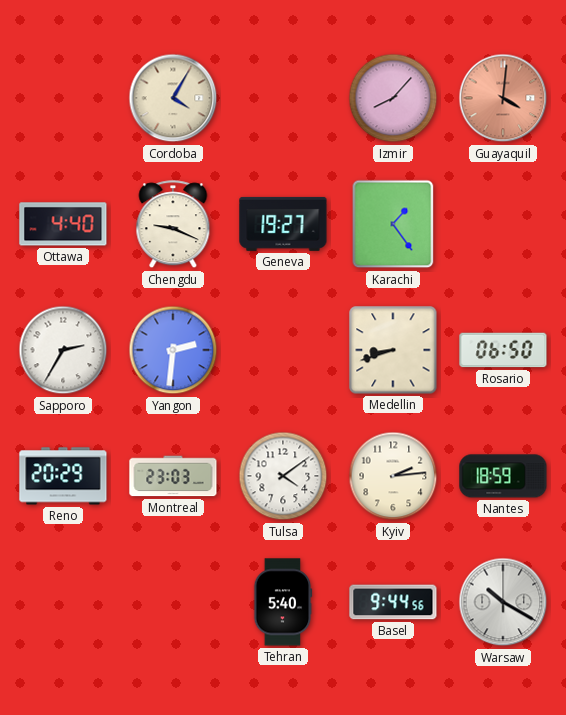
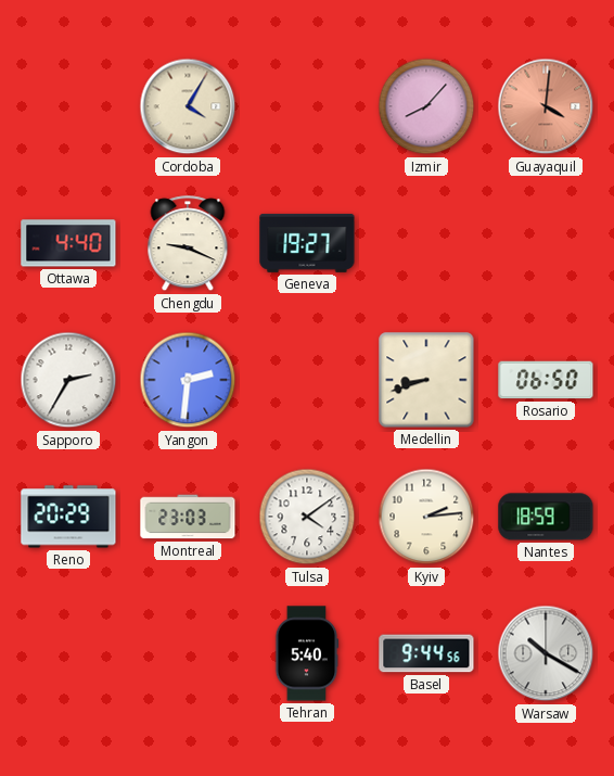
Karachi: 1:24 -> none
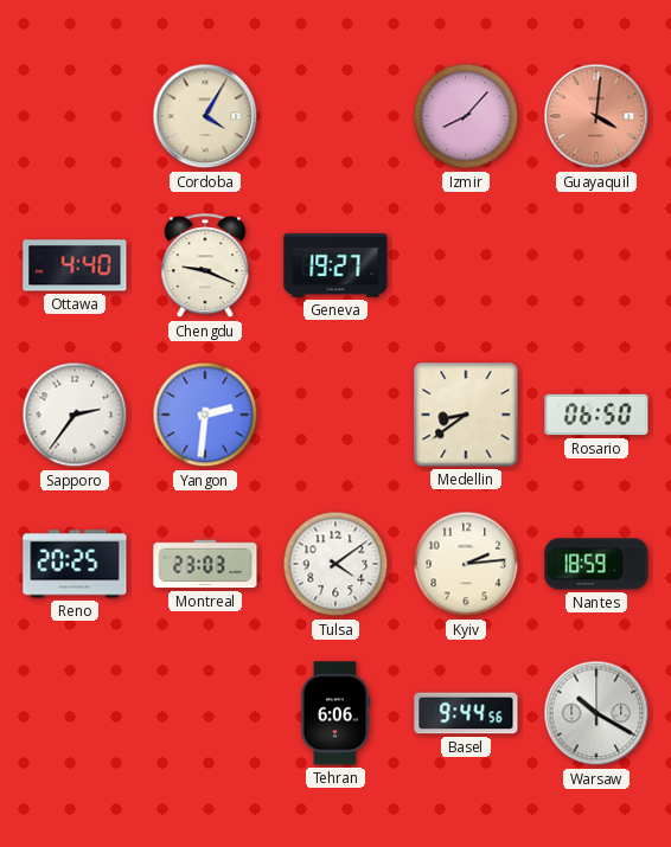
Sapporo: 2:35 -> 2:36
Medellin: 8:42 -> 8:39
Reno: 20:29 -> 20:25
Tehran: 5:40 -> 6:06
